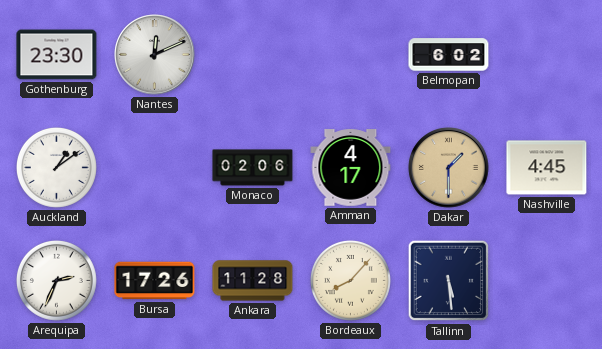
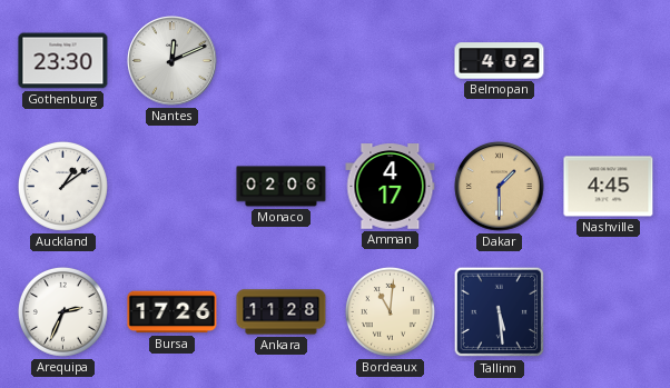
Belmopan: 6:02 -> 4:02
Bordeaux: 8:07 -> 11:01
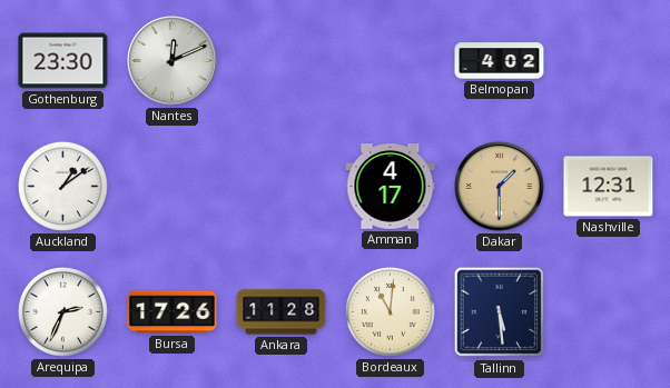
Monaco: 02:06 -> none
Nashville: 4:45 -> 12:31
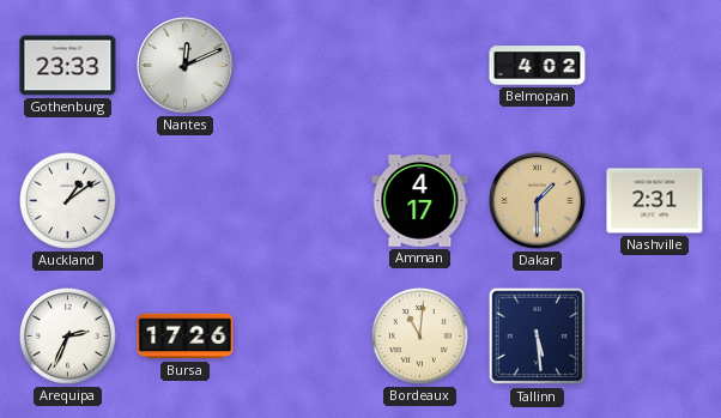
Gothenburg: 23:30 -> 23:33
Nashville: 12:31 -> 2:31
Ankara: 11:28 -> none
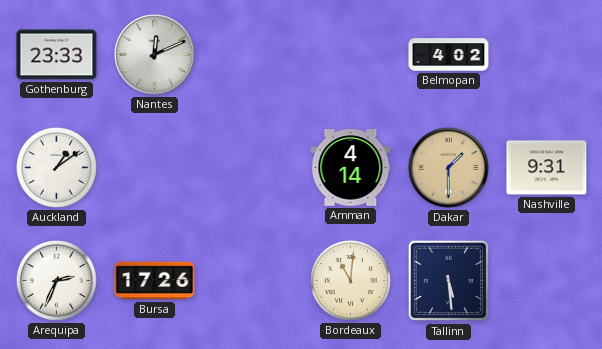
Amman: 4:17 -> 4:14
Nashville: 2:31 -> 9:31
